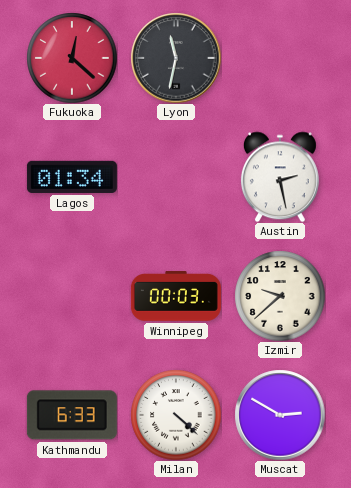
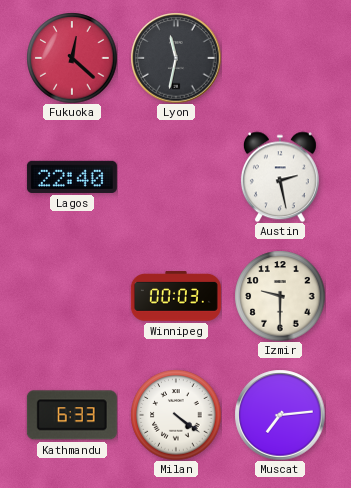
Lagos: 01:34 -> 22:40
Izmir: 9:38 -> 9:30
Milan: 4:22 -> 4:21
Muscat: 2:50 -> 7:14
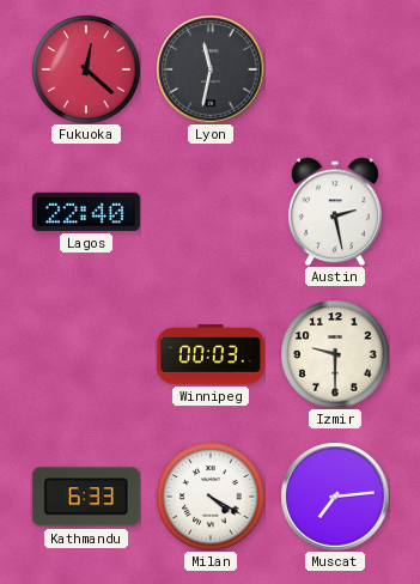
Milan: 4:21 -> 4:20
